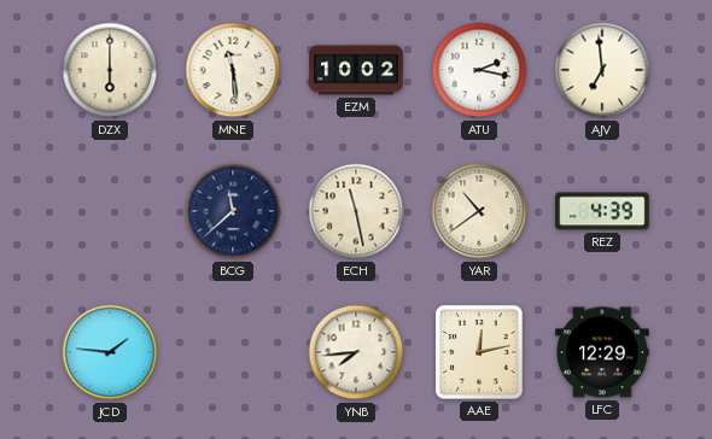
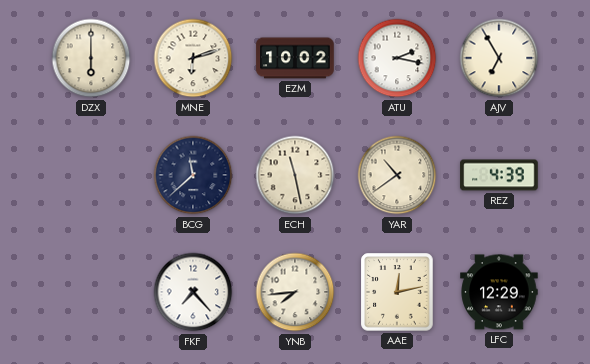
MNE: 11:29 -> 6:12
AJV: 6:59 -> 6:55
JCD: 1:46 -> none
FKF: none -> 7:23
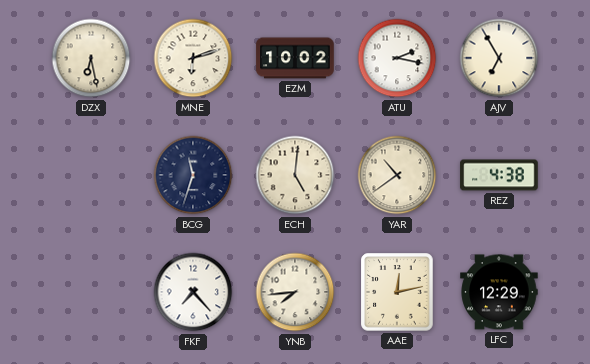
DZX: 6:00 -> 6:28
BCG: 11:38 -> 11:33
ECH: 11:28 -> 5:01
REZ: 4:39 -> 4:38
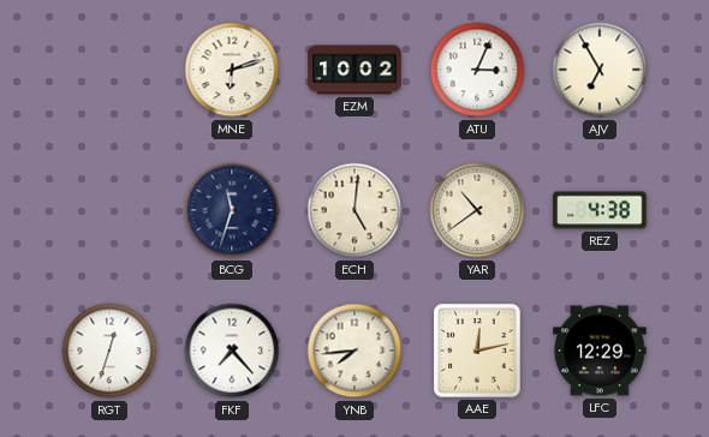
DZX: 6:28 -> none
ATU: 2:17 -> 3:04
RGT: none -> 12:33
